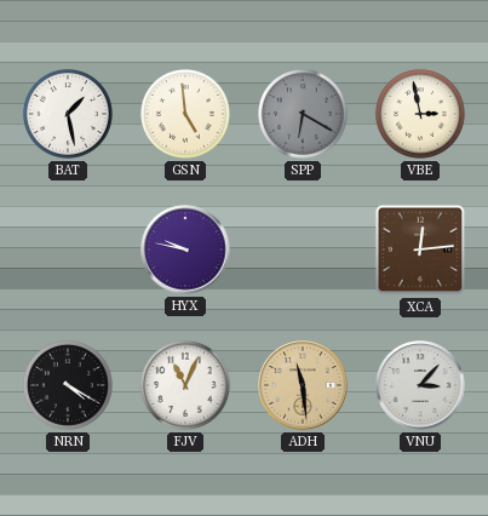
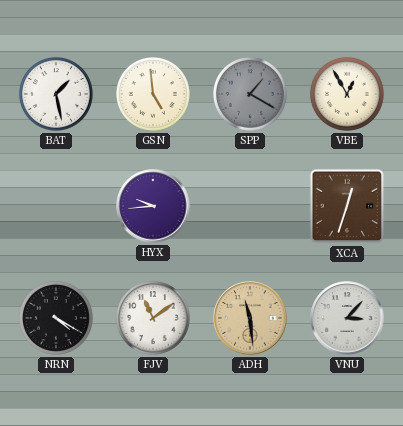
SPP: 6:20 -> 1:20
VBE: 2:58 -> 12:55
HYX: 9:47 -> 9:44
XCA: 12:14 -> 12:33
FJV: 11:04 -> 11:09
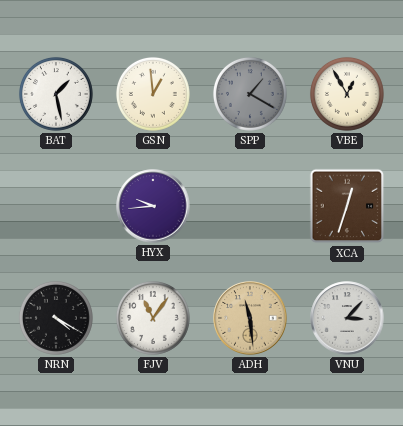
GSN: 4:59 -> 12:59
FJV: 11:09 -> 11:06
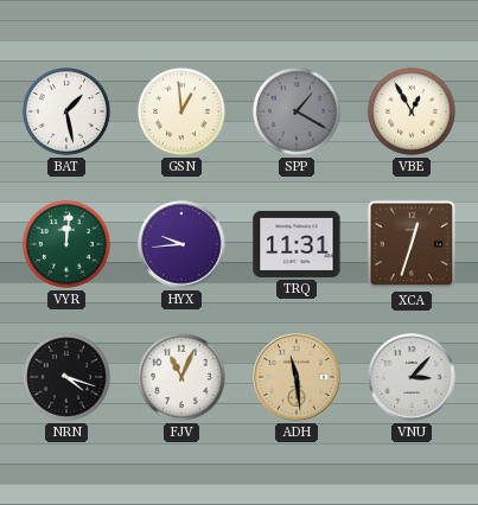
VYR: none -> 12:01
TRQ: none -> 11:31
NRN: 4:20 -> 4:18
FJV: 11:06 -> 11:04
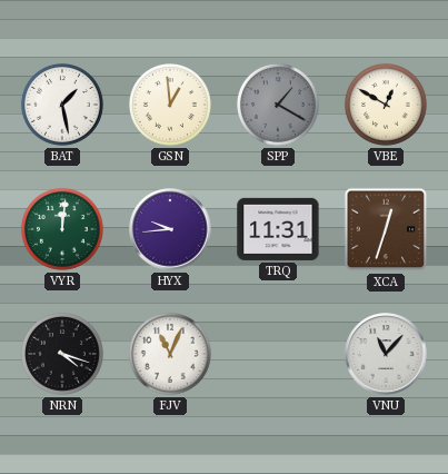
VBE: 12:55 -> 12:50
ADH: 11:29 -> none
VNU: 3:07 -> 11:07
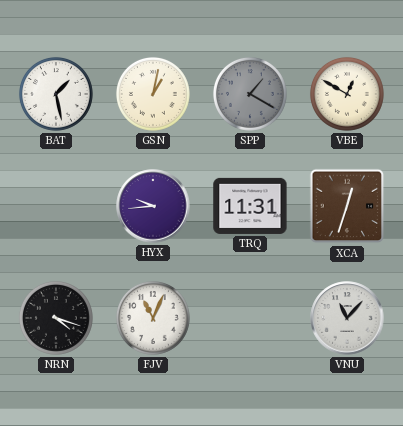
GSN: 12:59 -> 1:02
VYR: 12:01 -> none
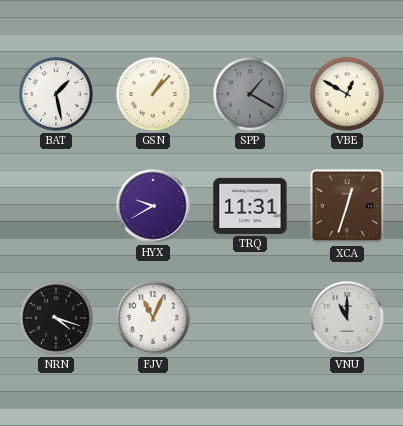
GSN: 1:02 -> 1:07
HYX: 9:44 -> 9:40
VNU: 11:07 -> 11:00
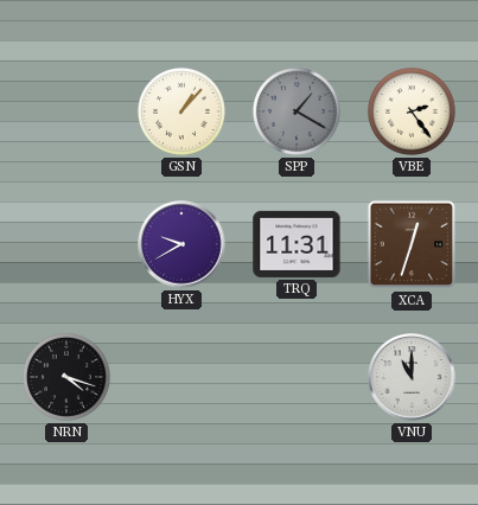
BAT: 1:28 -> none
VBE: 12:50 -> 2:24
FJV: 11:04 -> none
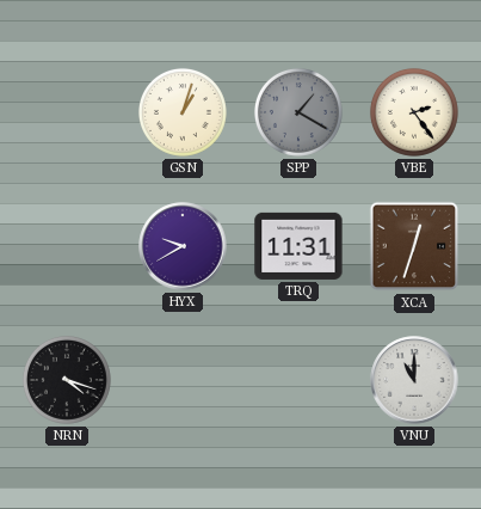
GSN: 1:07 -> 1:03
